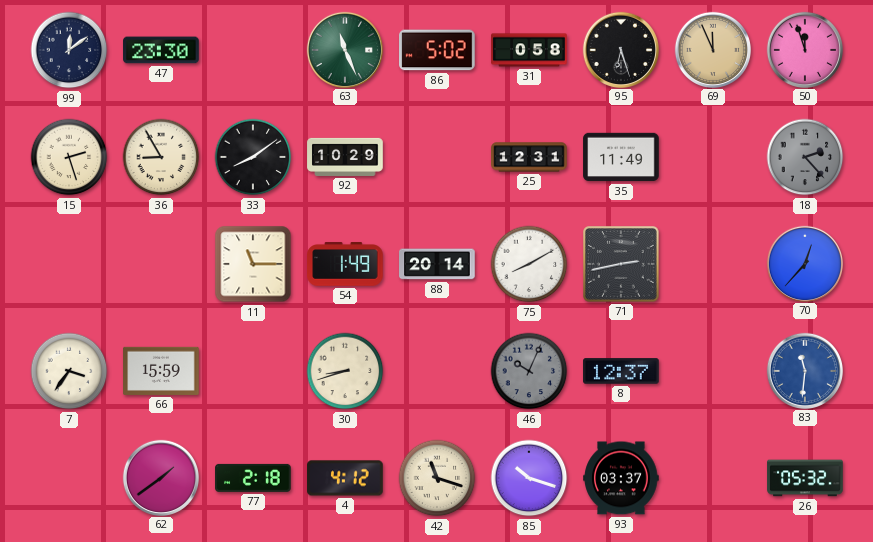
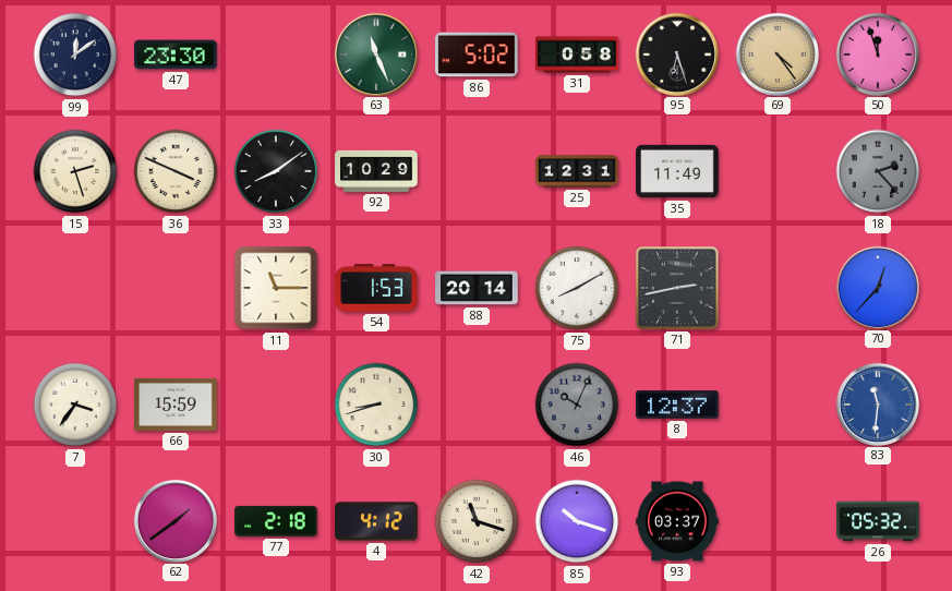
69: 11:56 -> 4:24
36: 8:55 -> 3:49
54: 1:49 -> 1:53
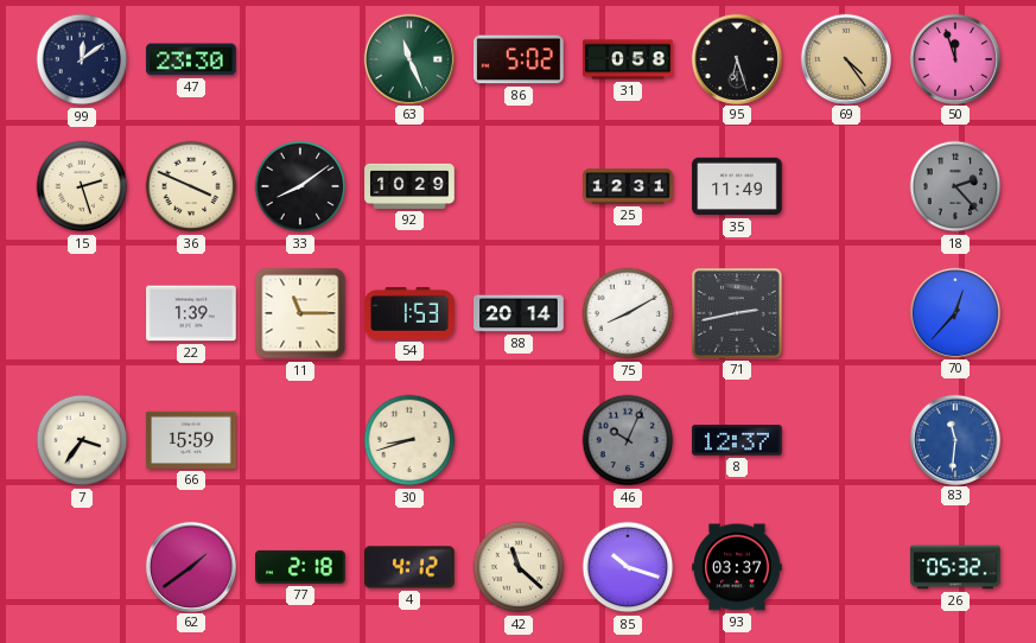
22: none -> 1:39
42: 11:18 -> 11:22
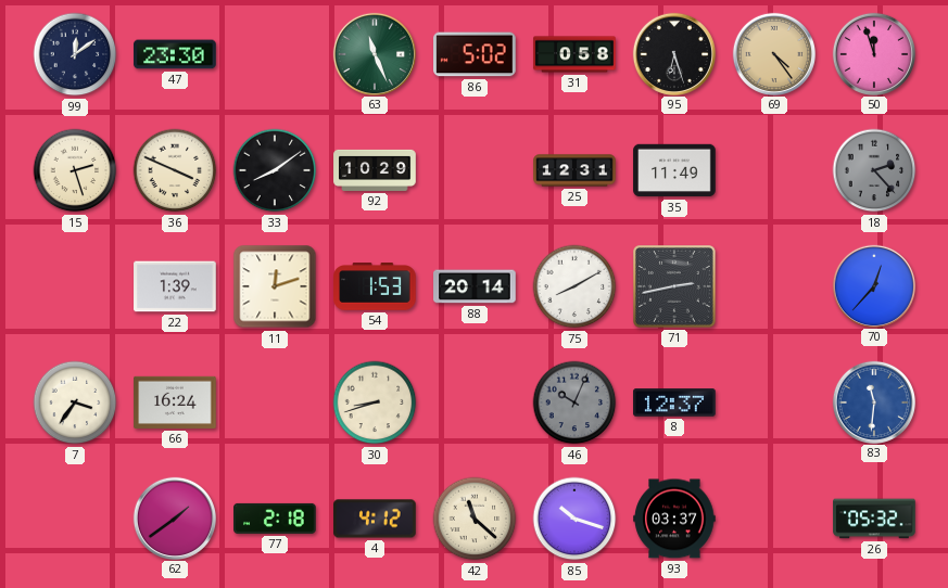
11: 11:15 -> 12:12
66: 15:59 -> 16:24
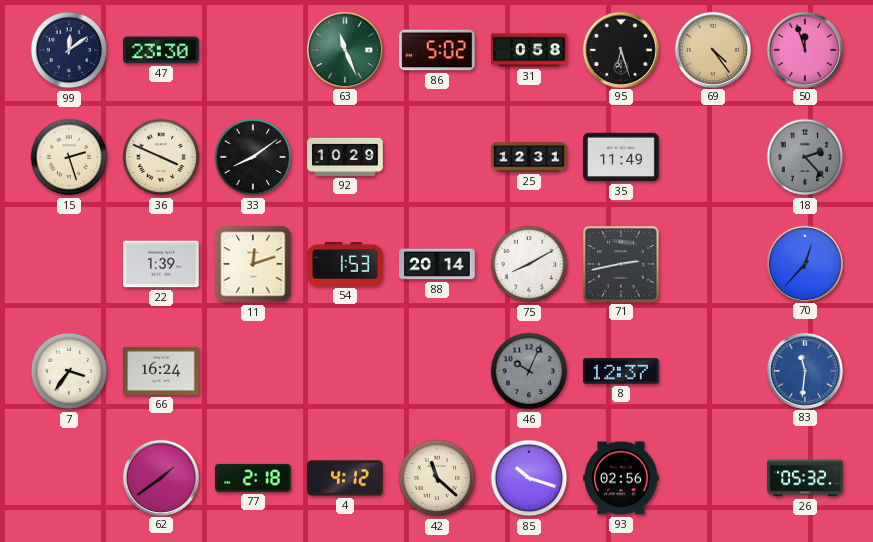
30: 8:42 -> none
93: 03:37 -> 02:56
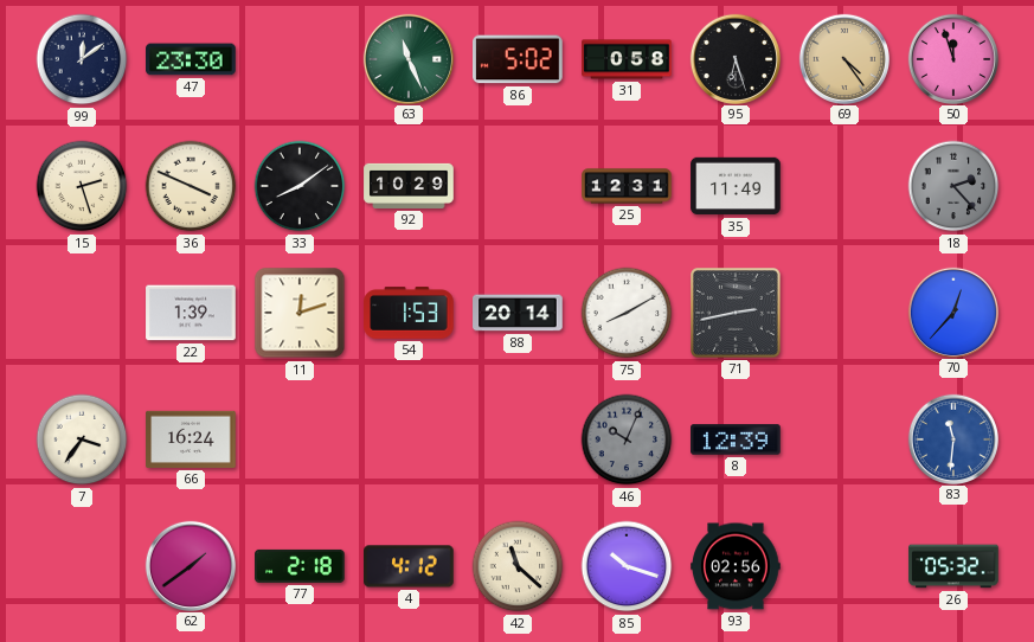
8: 12:37 -> 12:39
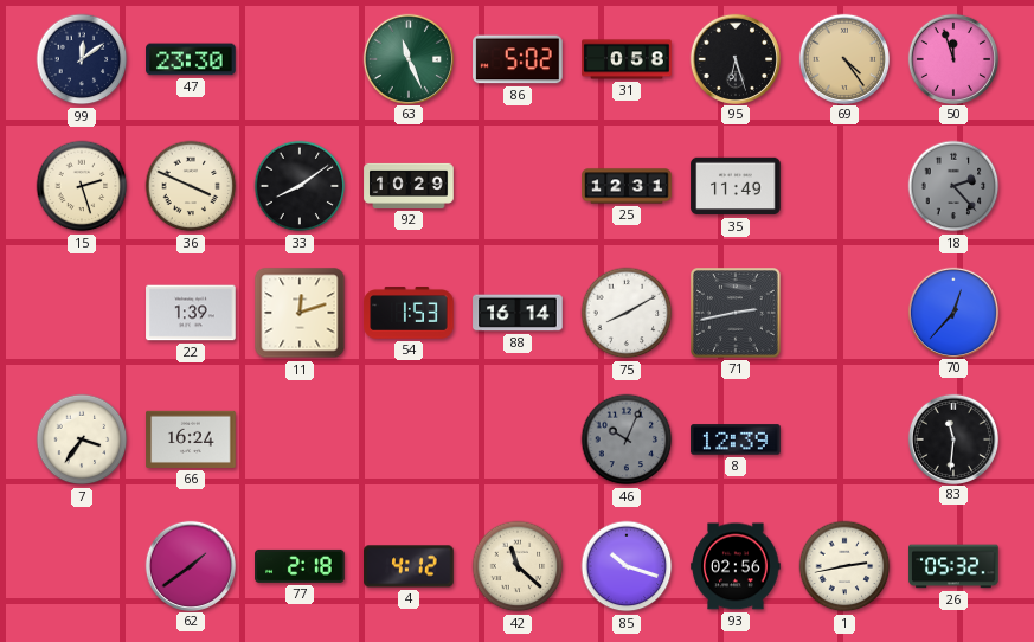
88: 20:14 -> 16:14
83 dial: blue -> black
1: none -> 2:43
